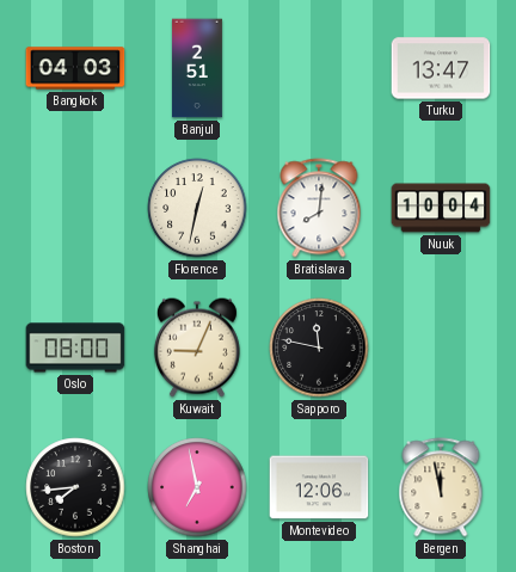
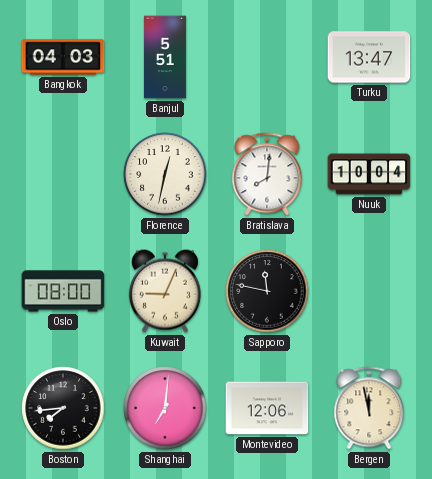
Banjul: 2:51 -> 5:51
Shanghai: 6:58 -> 7:01
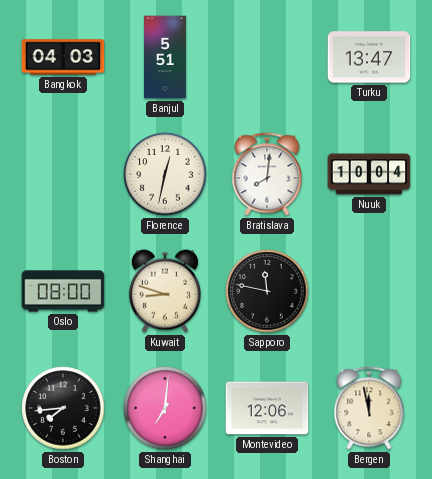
Kuwait: 9:04 -> 8:48
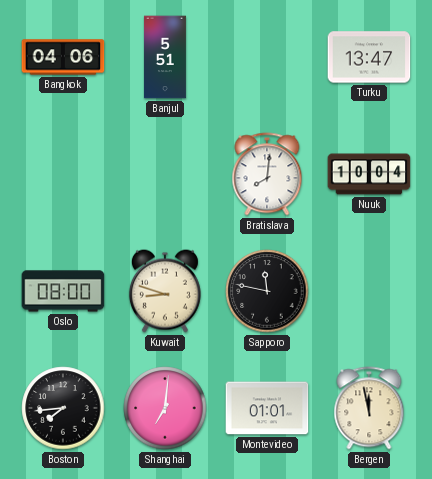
Bangkok: 04:03 -> 04:06
Florence: 12:32 -> none
Montevideo: 12:06 -> 01:01
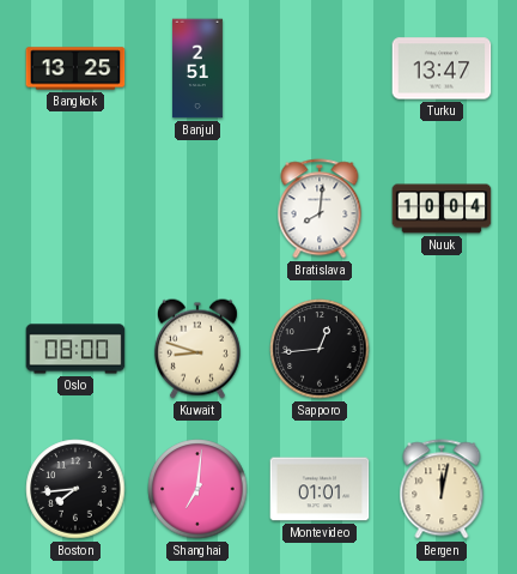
Bangkok: 04:06 -> 13:25
Banjul: 5:51 -> 2:51
Sapporo: 11:47 -> 12:44
Bergen: 11:58 -> 12:02
